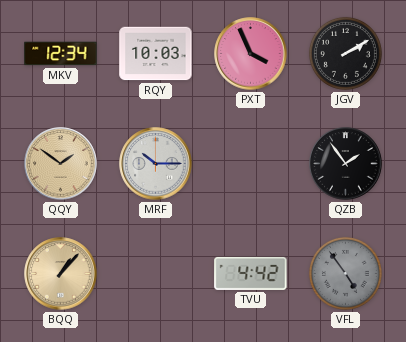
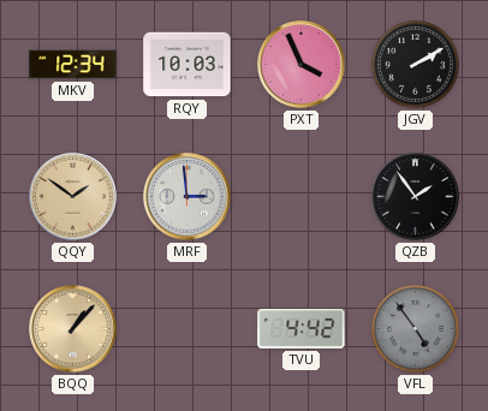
MRF: 10:15 -> 2:59
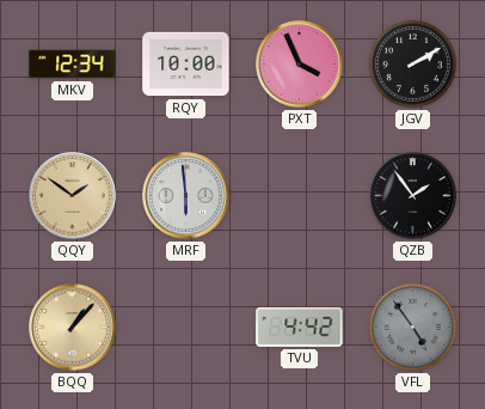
RQY: 10:03 -> 10:00
MRF: 2:59 -> 5:59
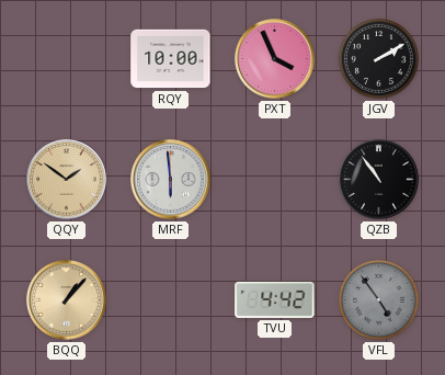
MKV: 12:34 -> none
QZB: 1:54 -> 10:54
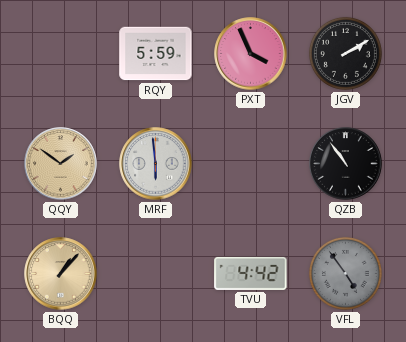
RQY: 10:00 -> 5:59
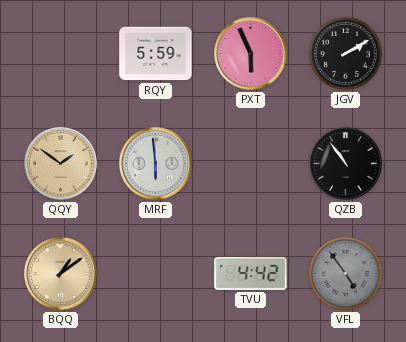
PXT: 3:56 -> 5:56
BQQ: 1:07 -> 1:09
